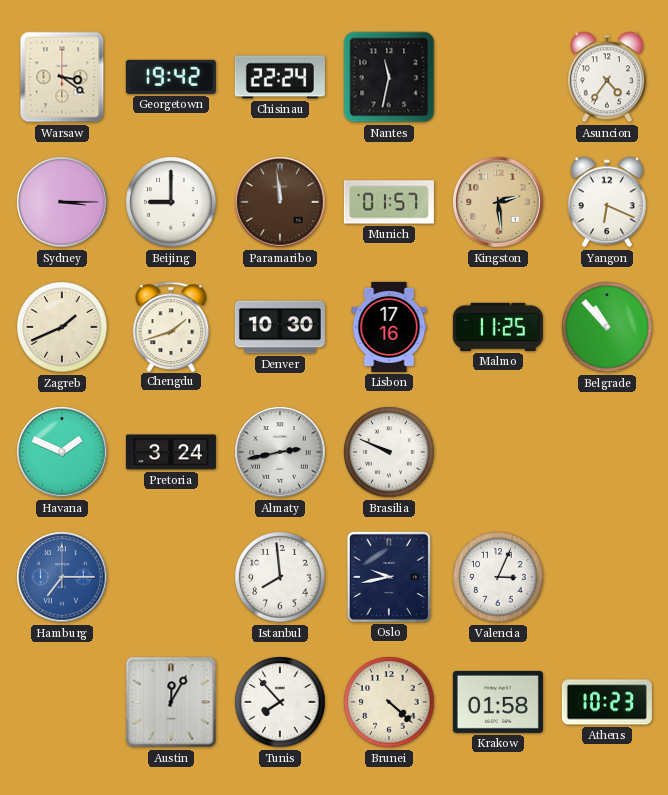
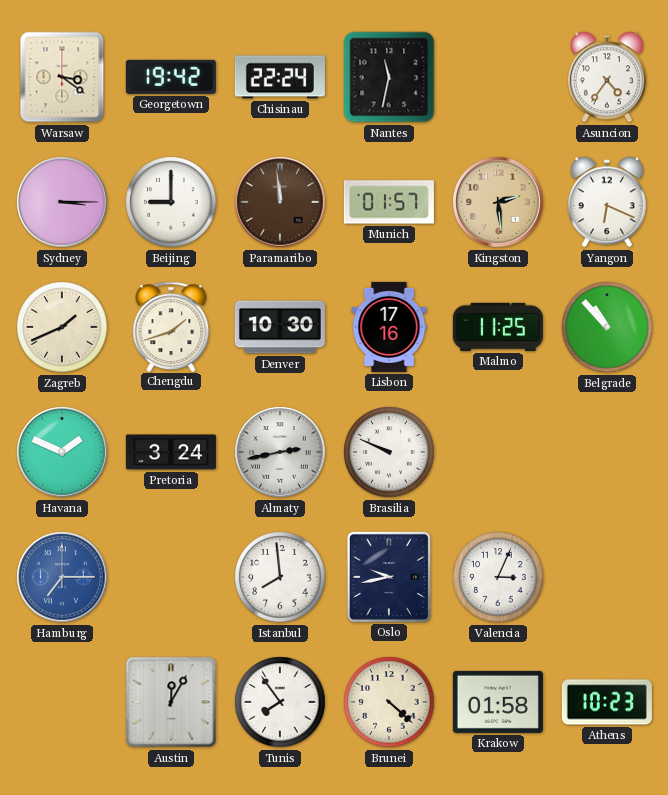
Tunis: 7:53 -> 7:54
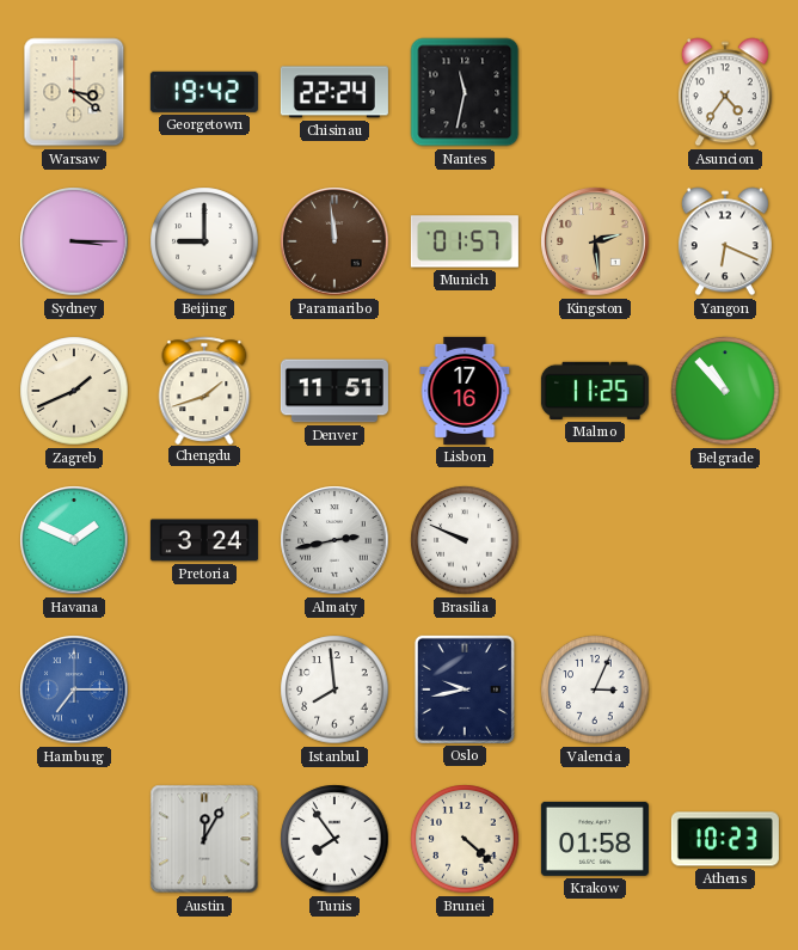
Denver: 10:30 -> 11:51
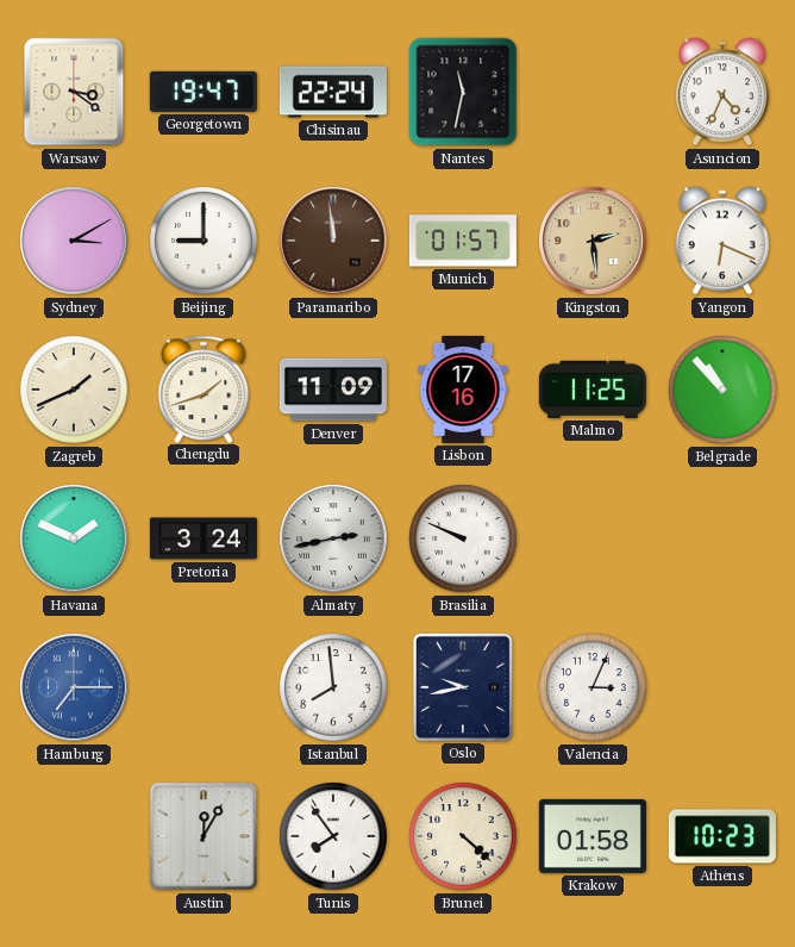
Georgetown: 19:42 -> 19:47
Asuncion: 4:36 -> 4:34
Sydney: 3:15 -> 3:10
Denver: 11:51 -> 11:09
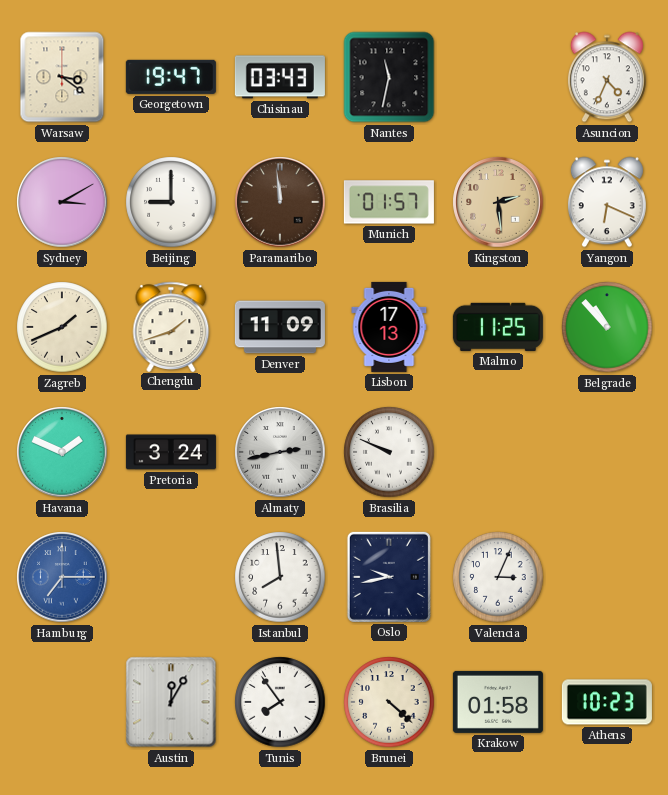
Chisinau: 22:24 -> 03:43
Lisbon: 17:16 -> 17:13
